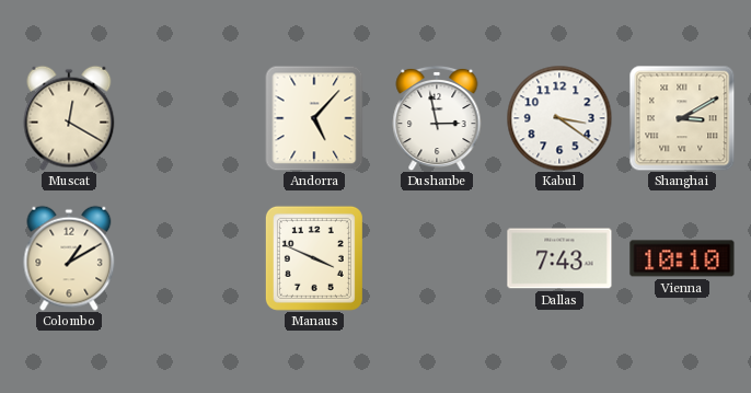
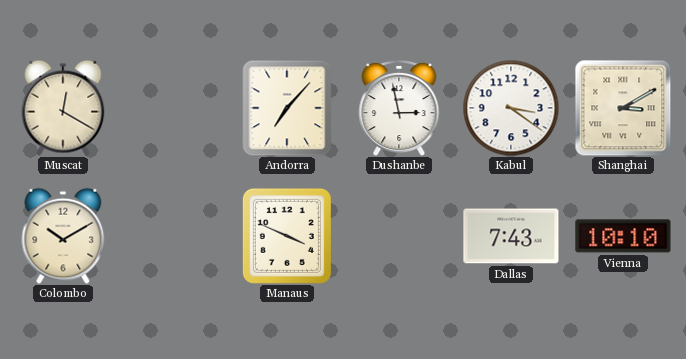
Andorra: 5:07 -> 7:07
Colombo: 1:10 -> 10:10
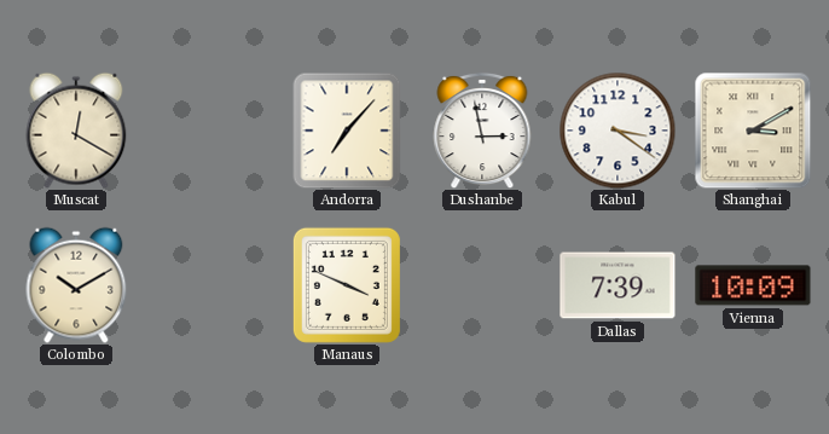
Dallas: 7:43 -> 7:39
Vienna: 10:10 -> 10:09
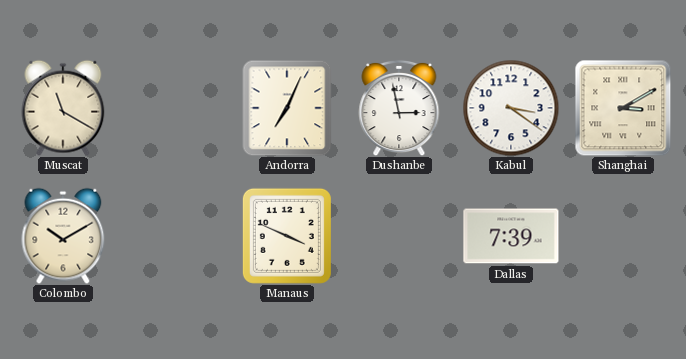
Muscat: 12:20 -> 11:20
Andorra: 7:07 -> 7:04
Vienna: 10:09 -> none
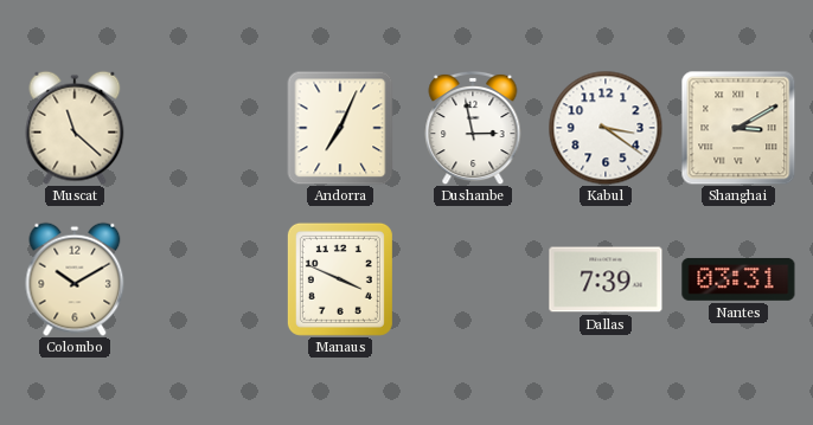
Muscat: 11:20 -> 11:22
Nantes: none -> 03:31
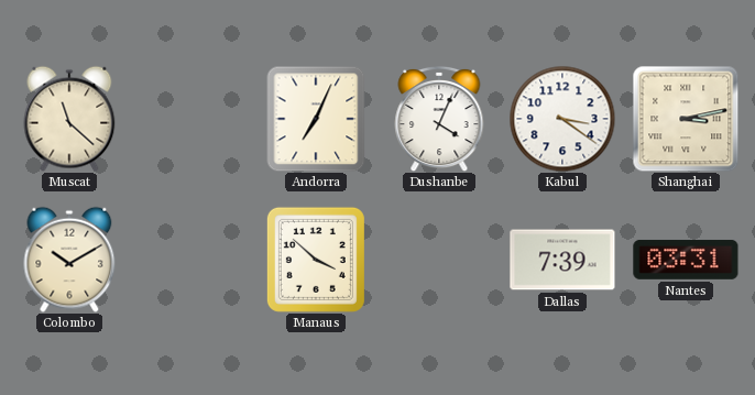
Dushanbe: 2:58 -> 4:04
Shanghai: 3:10 -> 3:13
Manaus: 3:49 -> 3:52
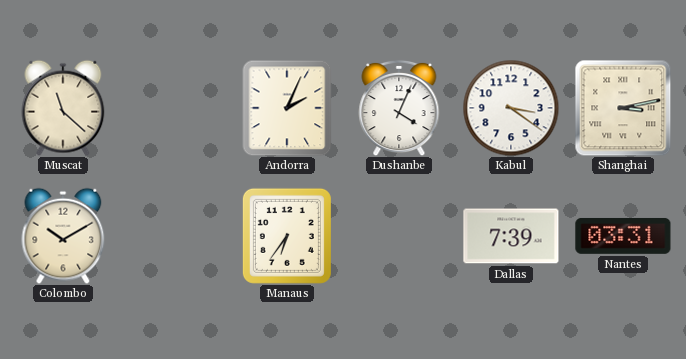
Andorra: 7:04 -> 2:04
Manaus: 3:52 -> 6:36
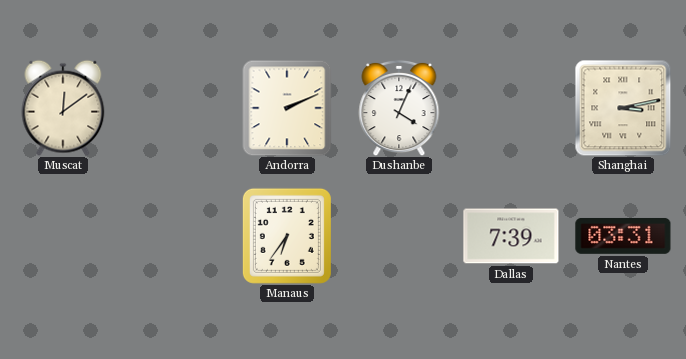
Muscat: 11:22 -> 12:09
Andorra: 2:04 -> 2:11
Kabul: 3:21 -> none
Colombo: 10:10 -> none
